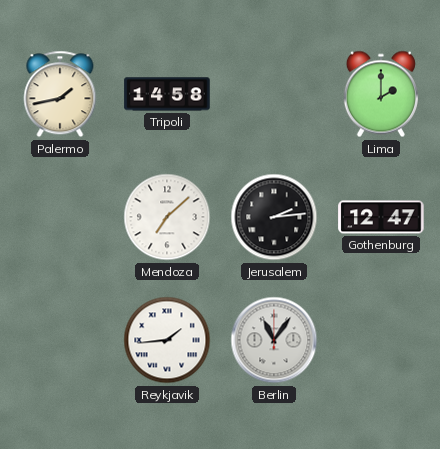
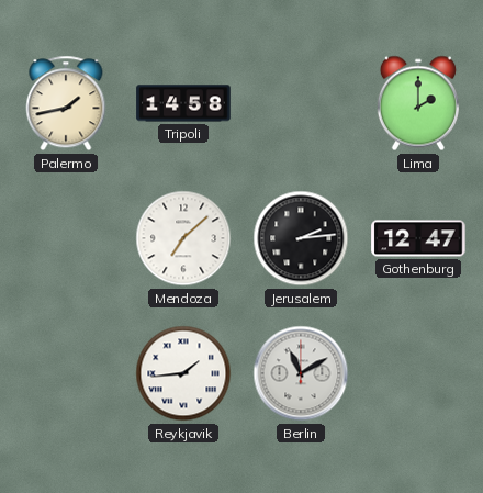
Berlin: 11:06 -> 11:10
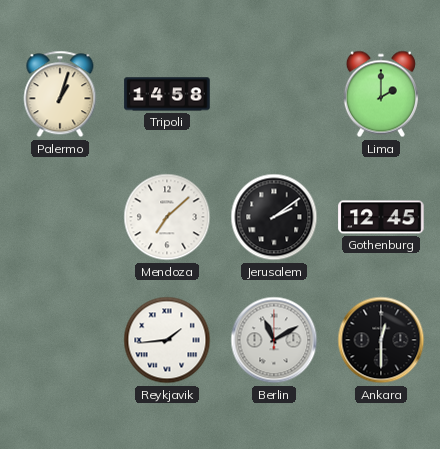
Palermo: 1:43 -> 1:03
Jerusalem: 2:14 -> 2:09
Gothenburg: 12:47 -> 12:45
Ankara: none -> 12:30
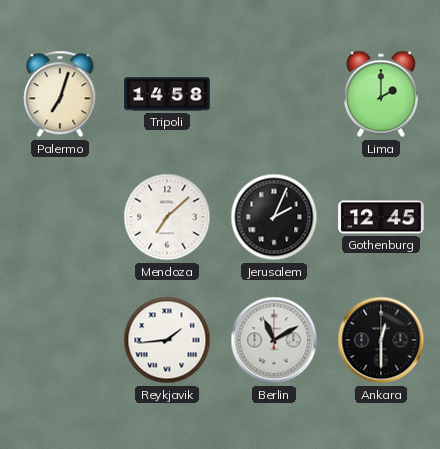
Palermo: 1:03 -> 7:03
Jerusalem: 2:09 -> 2:04
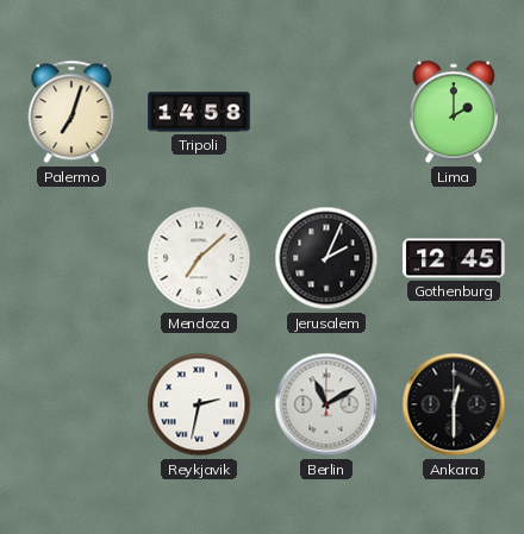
Reykjavik: 1:44 -> 2:32
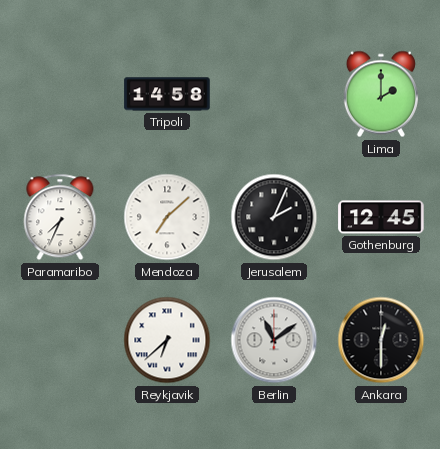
Palermo: 7:03 -> none
Paramaribo: none -> 7:34
Reykjavik: 2:32 -> 6:38
Berlin: 11:10 -> 11:09
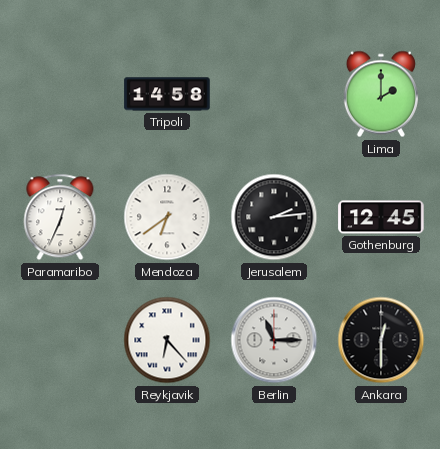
Paramaribo: 7:34 -> 12:34
Mendoza: 7:08 -> 6:39
Jerusalem: 2:04 -> 2:14
Reykjavik: 6:38 -> 6:23
Berlin: 11:09 -> 11:15
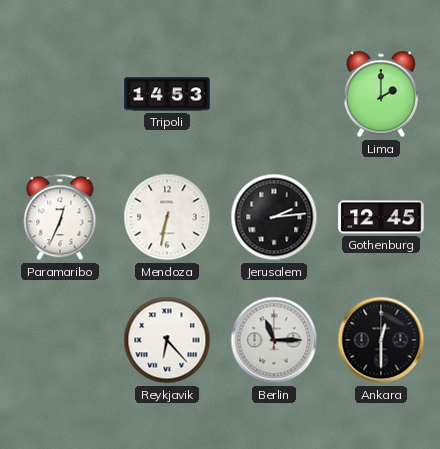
Tripoli: 14:58 -> 14:53
Mendoza: 6:39 -> 6:32
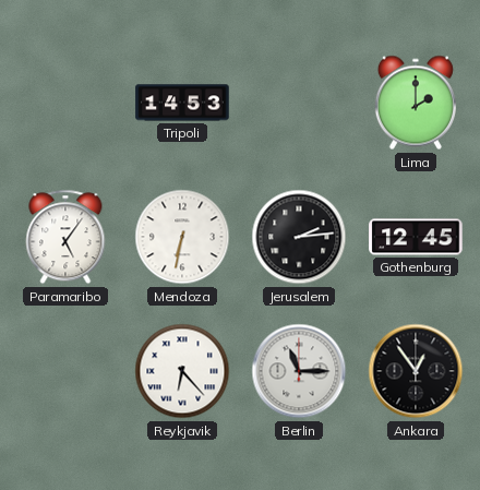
Paramaribo: 12:34 -> 5:06
Ankara: 12:30 -> 12:54
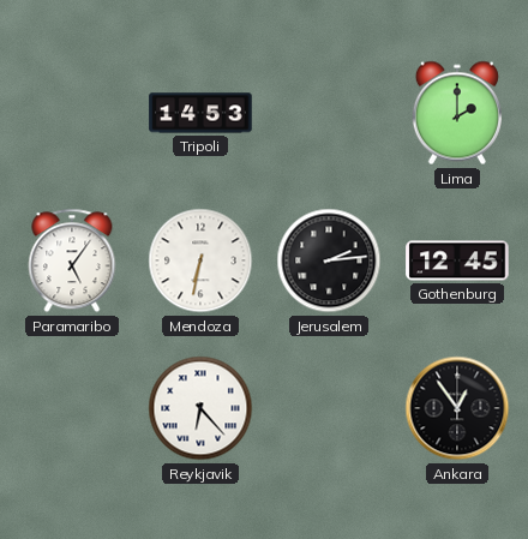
Berlin: 11:15 -> none
